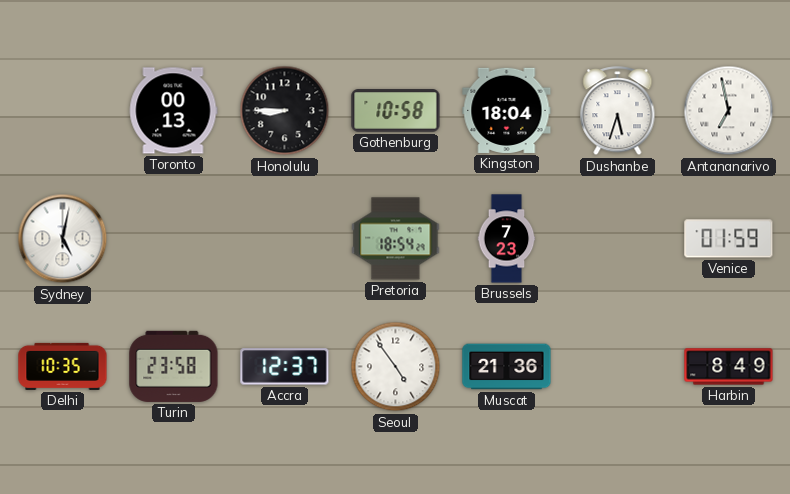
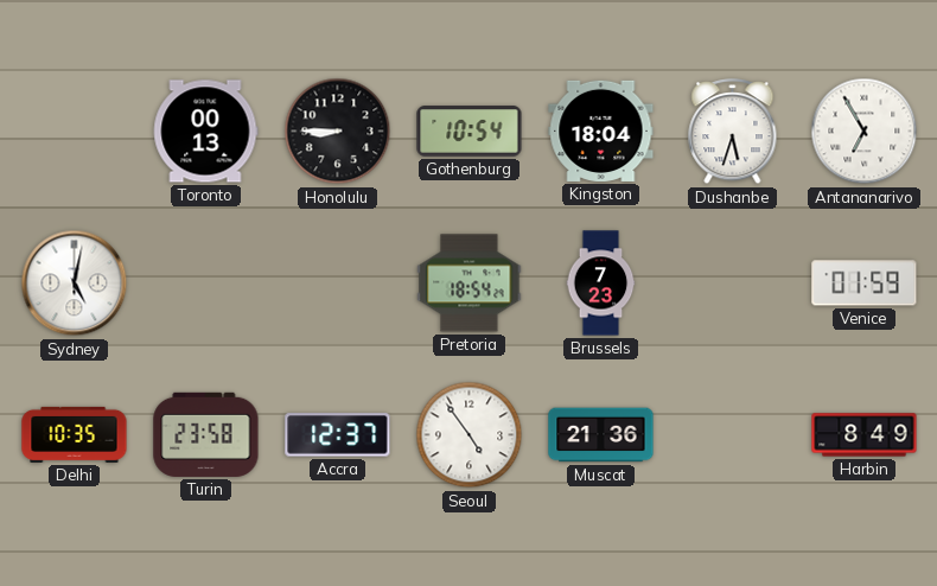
Gothenburg: 10:58 -> 10:54
Antananarivo: 6:58 -> 6:55
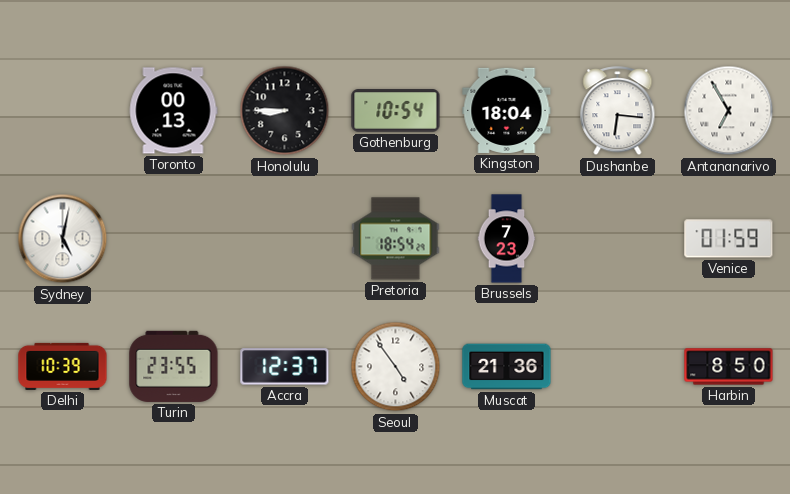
Dushanbe: 5:33 -> 6:16
Delhi: 10:35 -> 10:39
Turin: 23:58 -> 23:55
Harbin: 8:49 -> 8:50
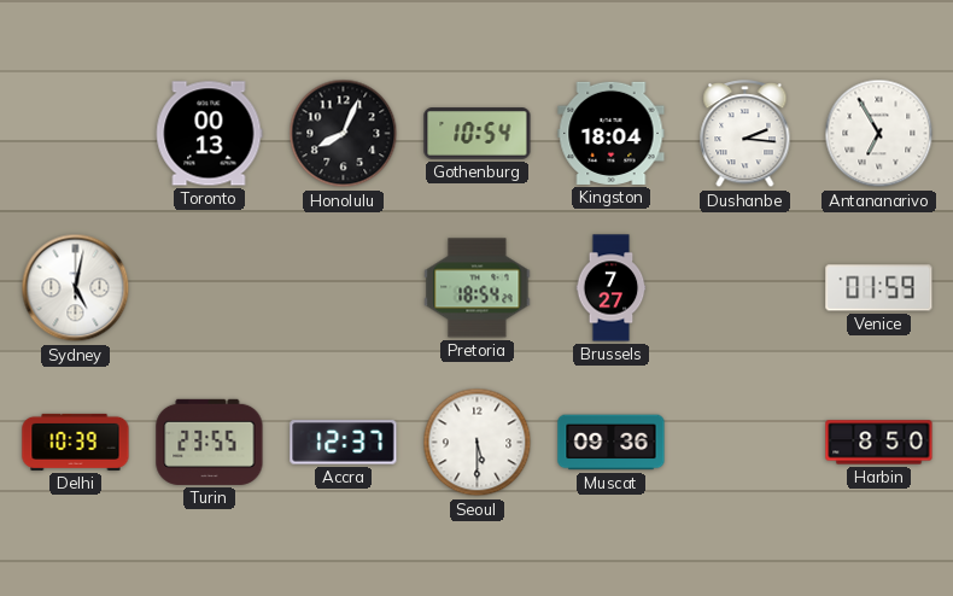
Honolulu: 8:45 -> 8:04
Dushanbe: 6:16 -> 2:16
Brussels: 7:23 -> 7:27
Seoul: 4:54 -> 5:30
Muscat: 21:36 -> 09:36
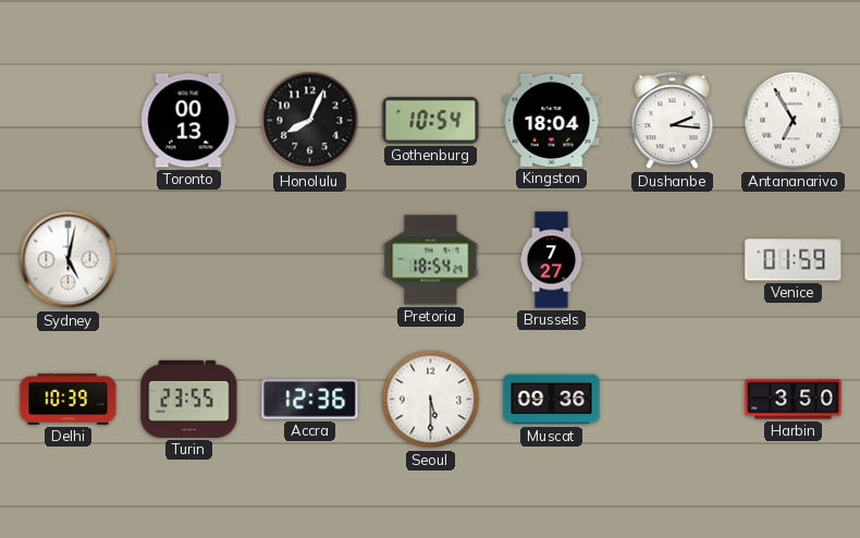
Accra: 12:37 -> 12:36
Harbin: 8:50 -> 3:50
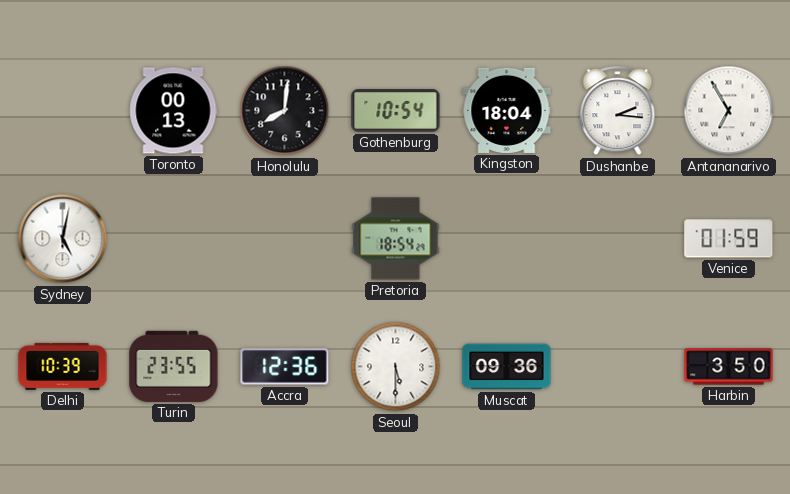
Honolulu: 8:04 -> 8:01
Brussels: 7:27 -> none
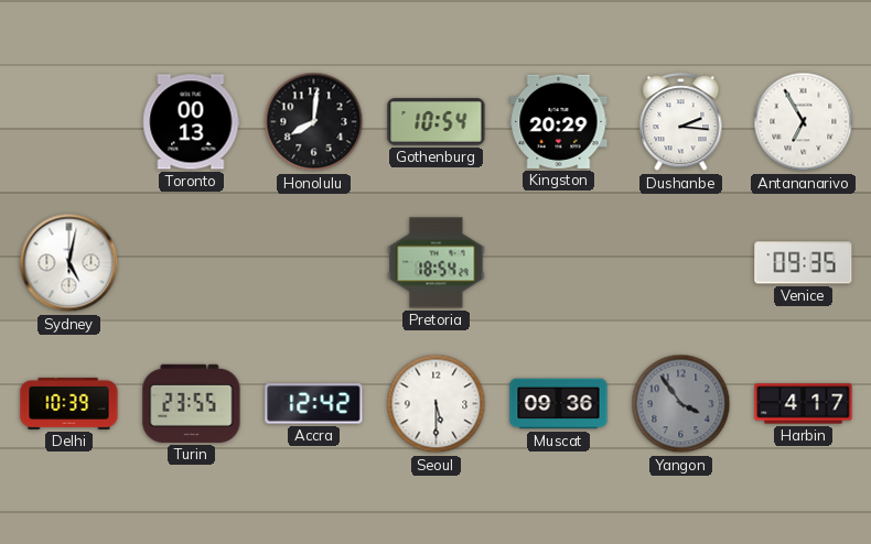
Kingston: 18:04 -> 20:29
Venice: 01:59 -> 09:35
Accra: 12:36 -> 12:42
Yangon: none -> 3:54
Harbin: 3:50 -> 4:17
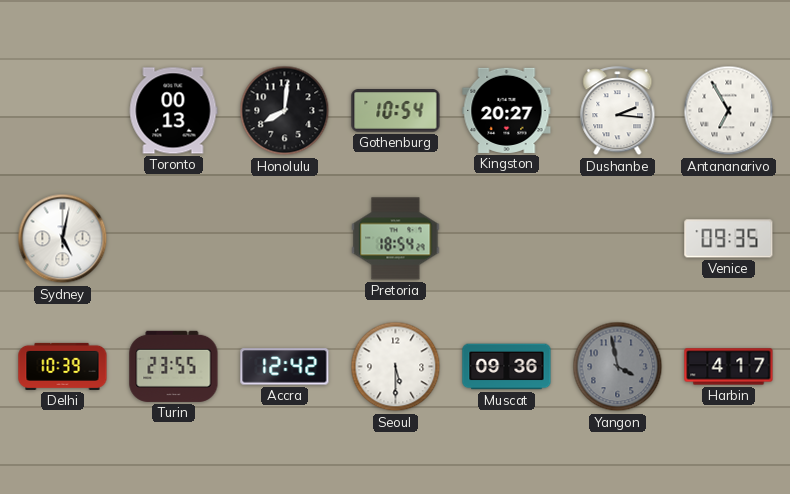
Kingston: 20:29 -> 20:27
Yangon: 3:54 -> 3:58
